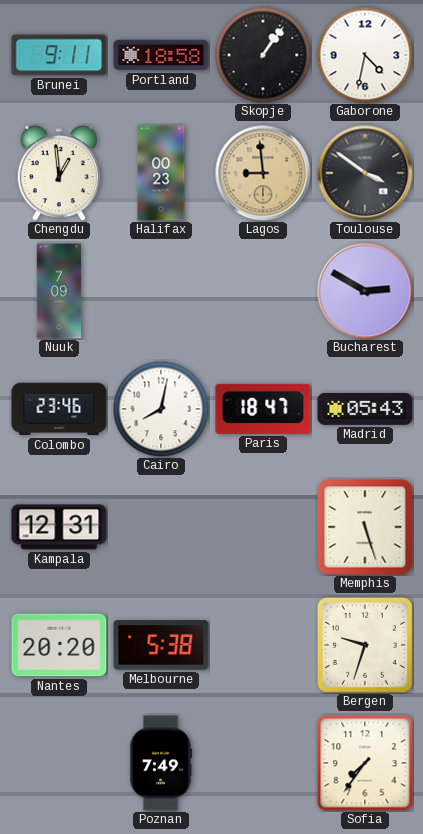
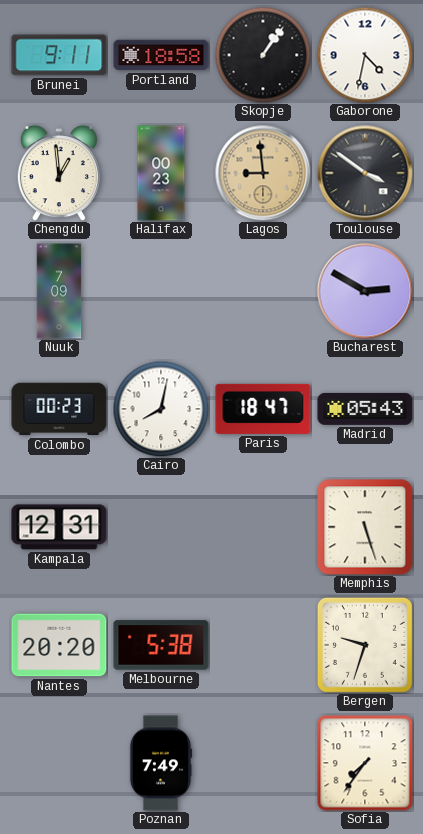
Colombo: 23:46 -> 00:23
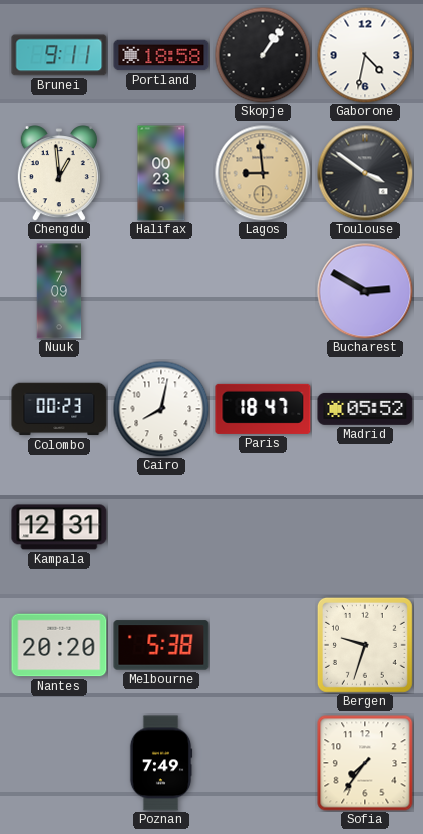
Madrid: 05:43 -> 05:52
Memphis: 5:27 -> none
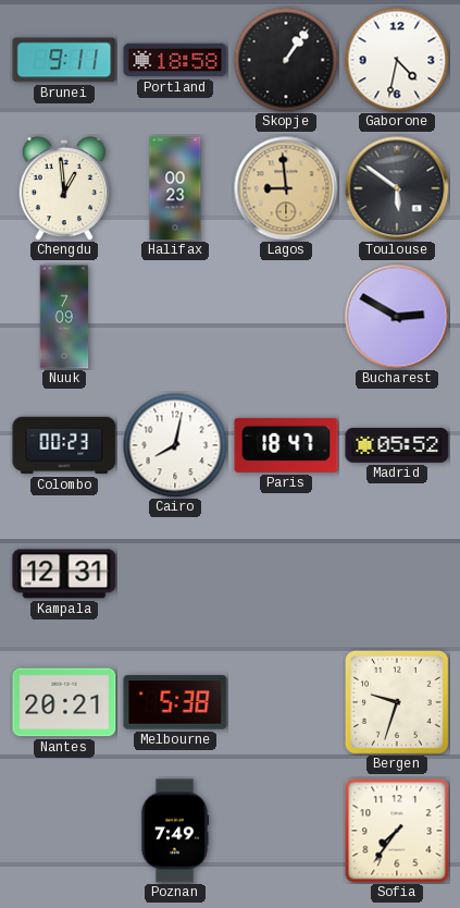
Toulouse: 3:51 -> 5:51
Nantes: 20:20 -> 20:21
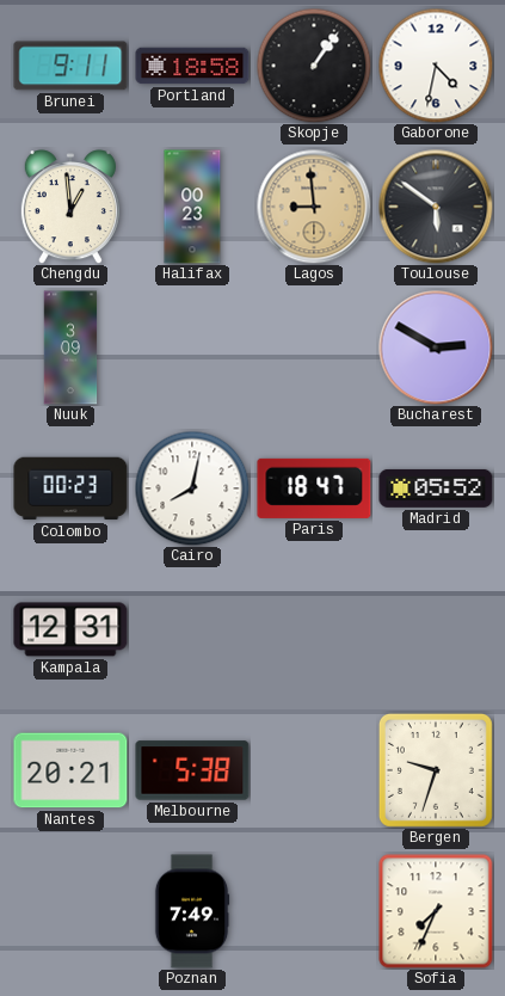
Nuuk: 7:09 -> 3:09
Sofia: 7:36 -> 7:34
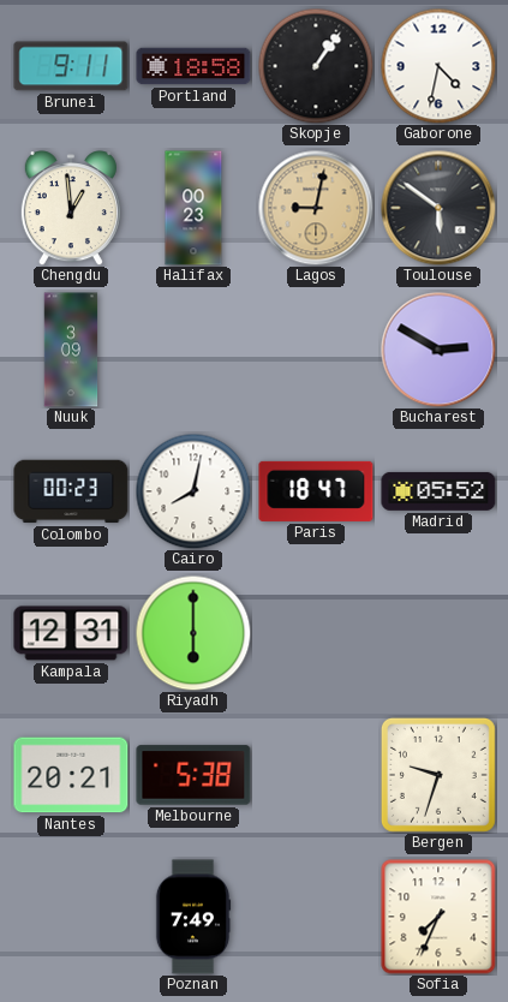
Lagos: 8:59 -> 9:02
Riyadh: none -> 6:00
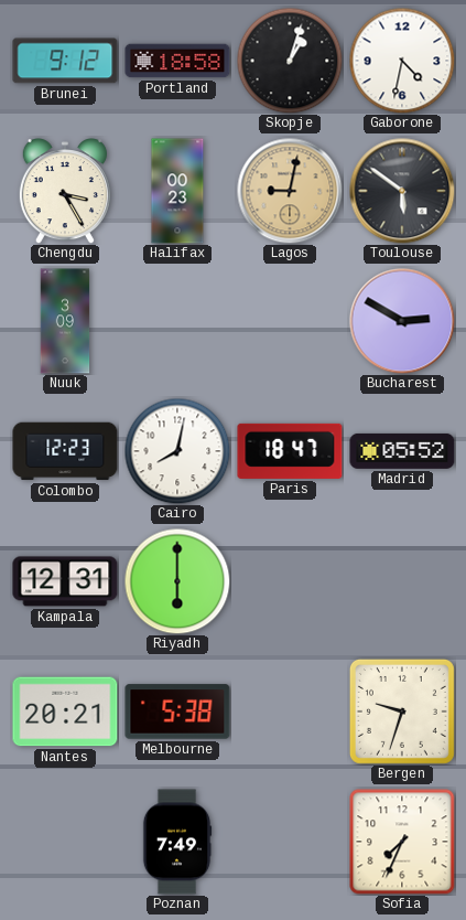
Brunei: 9:11 -> 9:12
Skopje: 1:06 -> 1:03
Chengdu: 12:59 -> 3:25
Colombo: 00:23 -> 12:23
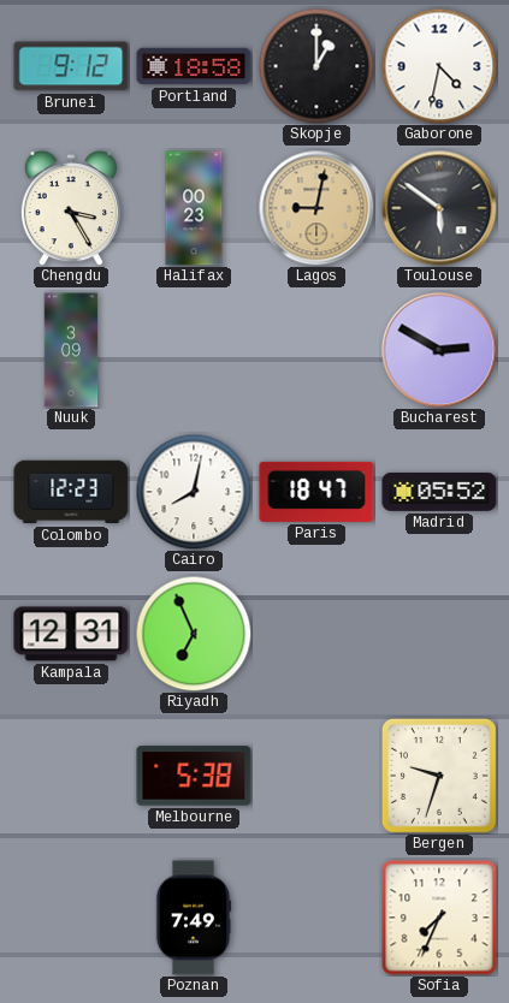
Skopje: 1:03 -> 1:00
Riyadh: 6:00 -> 6:56
Nantes: 20:21 -> none
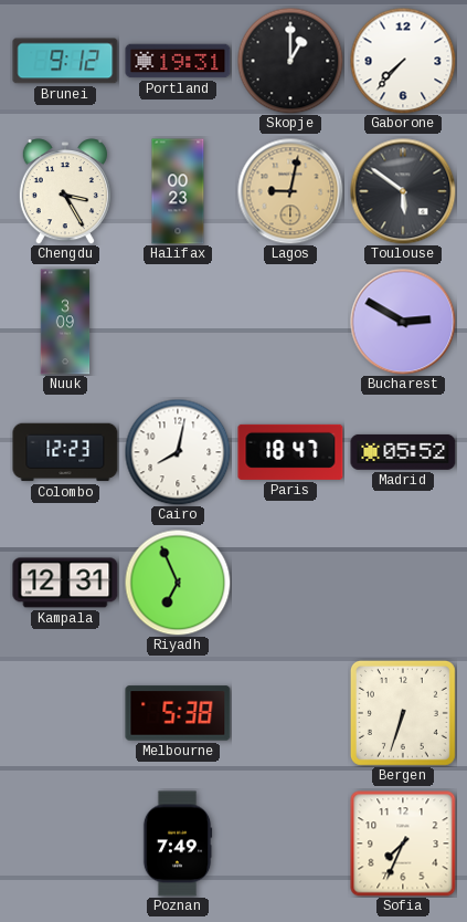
Portland: 18:58 -> 19:31
Gaborone: 4:32 -> 7:37
Bergen: 9:33 -> 6:33
